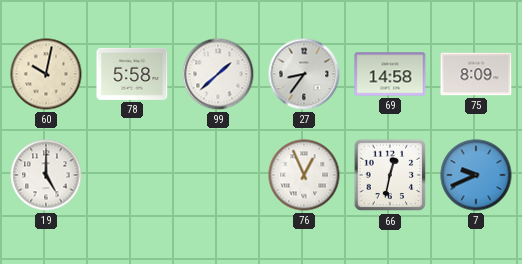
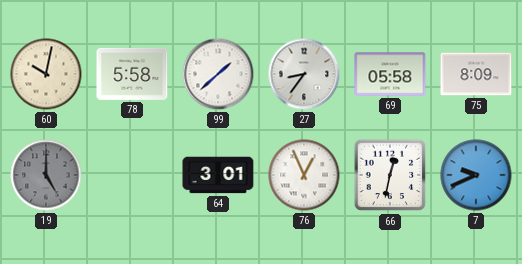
69: 14:58 -> 05:58
19 dial: white -> grey
64: none -> 3:01
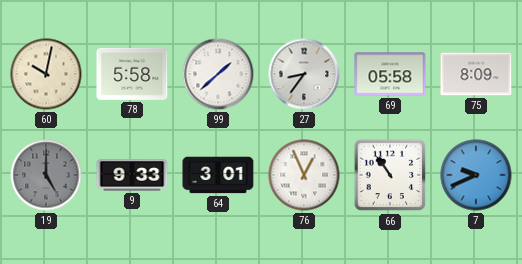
9: none -> 9:33
66: 12:32 -> 10:54
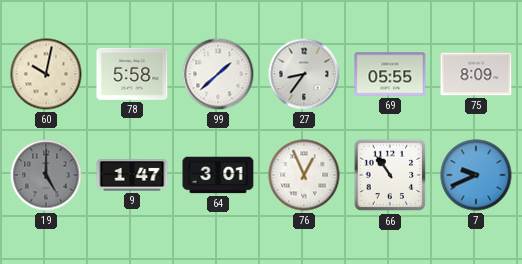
69: 05:58 -> 05:55
9: 9:33 -> 1:47
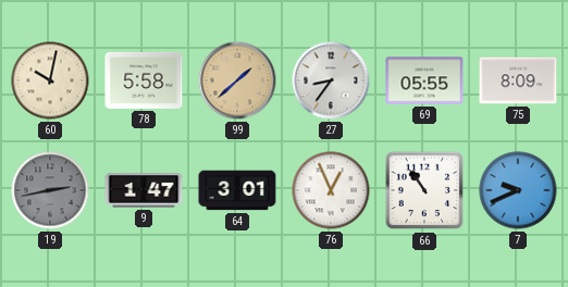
99 dial: white -> champagne
19: 5:00 -> 2:43
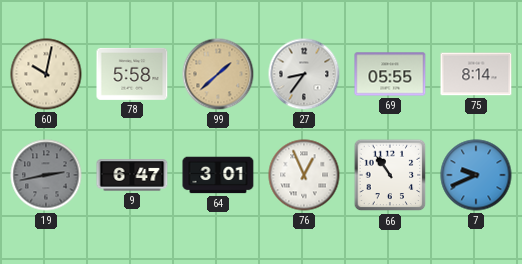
75: 8:09 -> 8:14
9: 1:47 -> 6:47
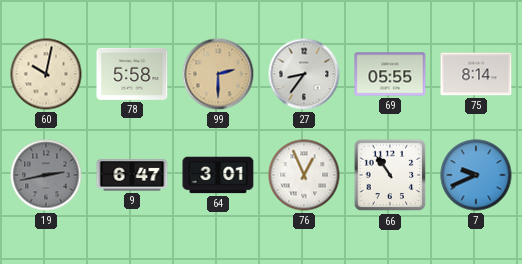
99: 1:38 -> 2:30
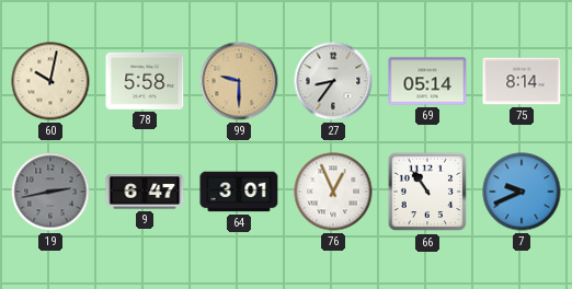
99: 2:30 -> 9:30
69: 05:55 -> 05:14
